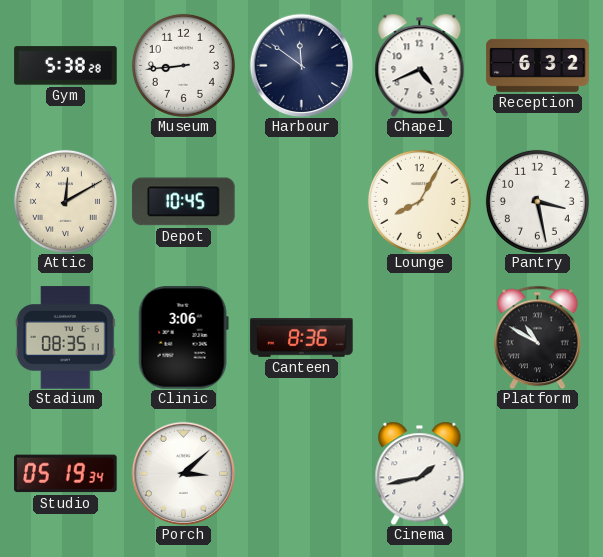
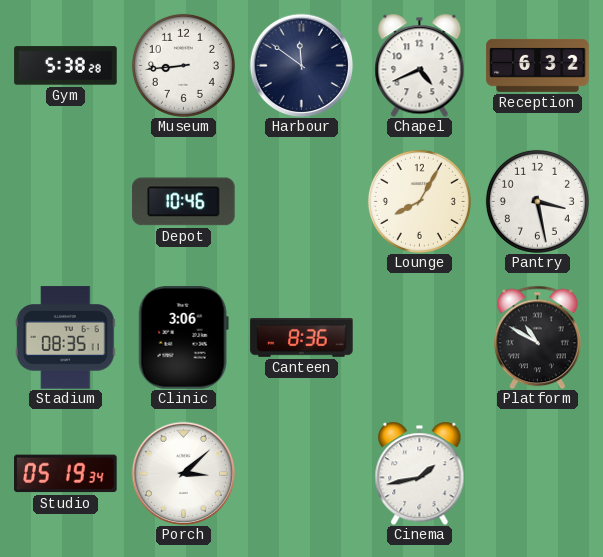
Attic: 12:10 -> none
Depot: 10:45 -> 10:46
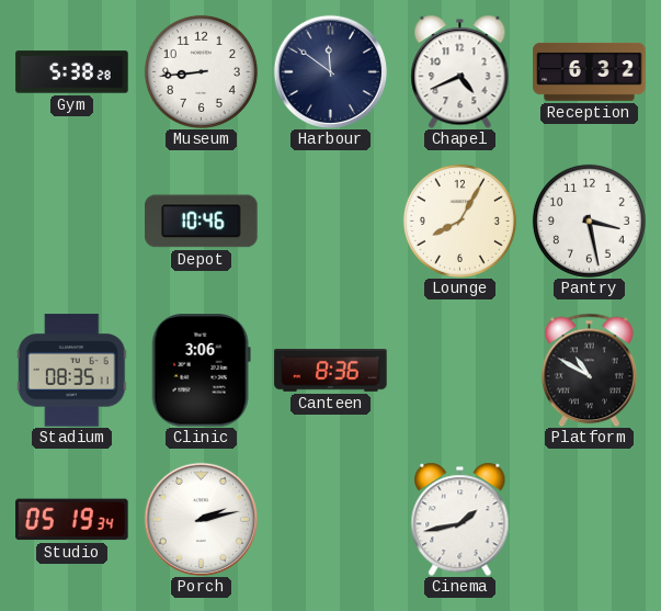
Porch: 3:08 -> 2:13
